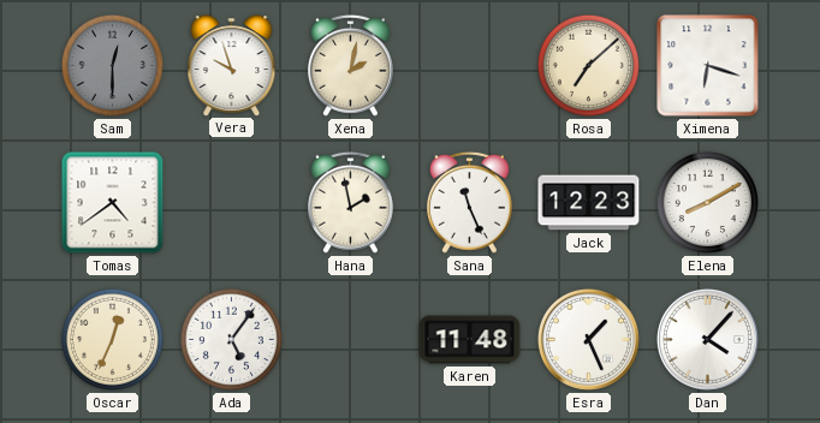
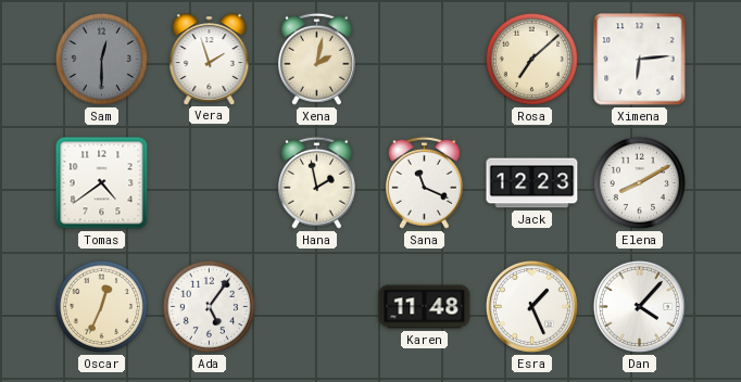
Vera: 9:57 -> 1:57
Ximena: 6:18 -> 6:14
Sana: 11:26 -> 11:19
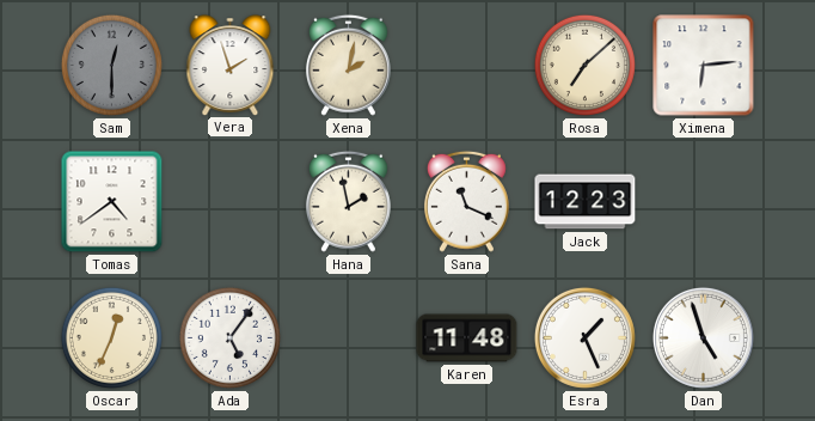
Elena: 8:10 -> none
Dan: 4:07 -> 4:57
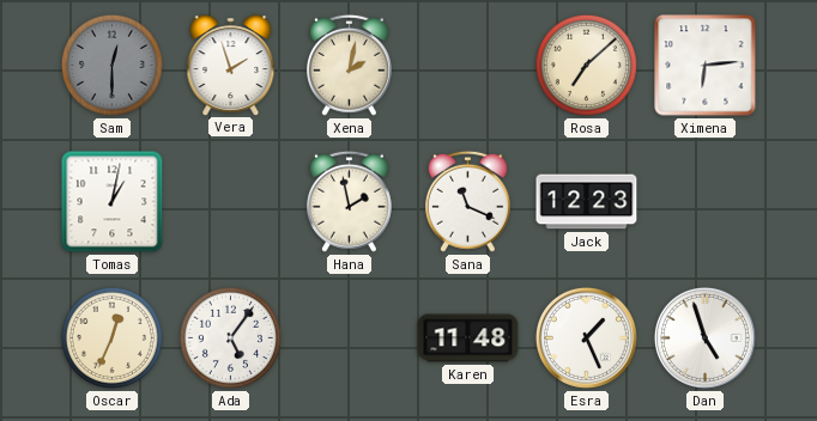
Tomas: 4:39 -> 1:02
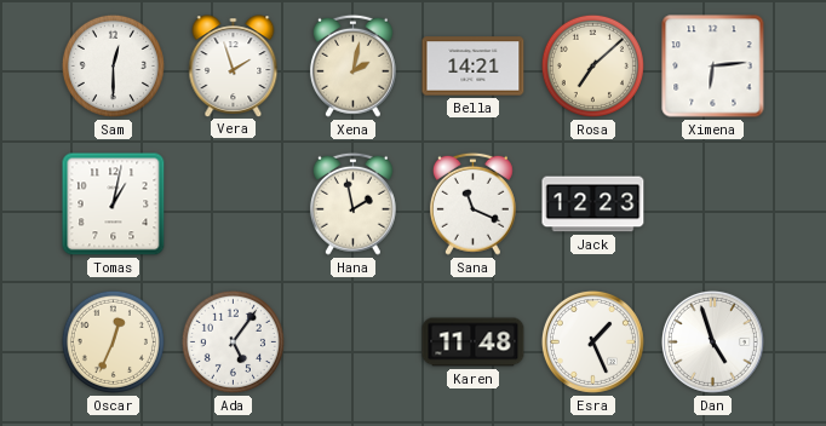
Sam dial: grey -> white
Bella: none -> 14:21
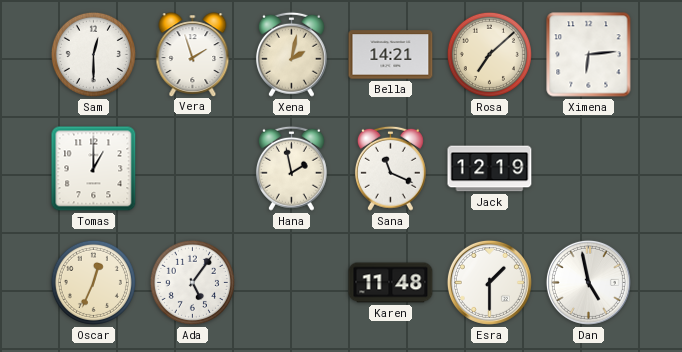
Tomas: 1:02 -> 1:00
Jack: 12:23 -> 12:19
Esra: 1:26 -> 1:30
Dan: 4:57 -> 4:58
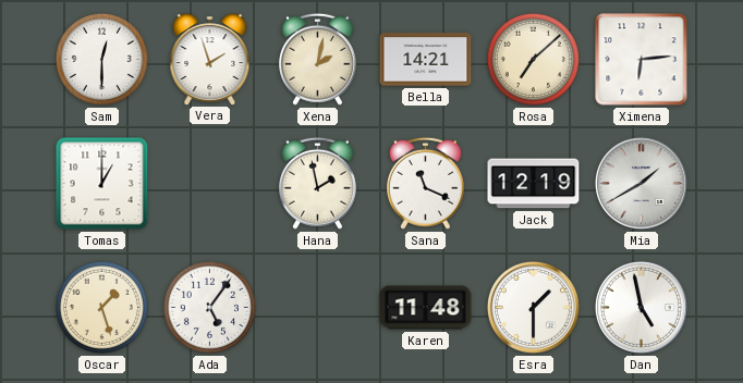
Mia: none -> 1:40
Oscar: 12:34 -> 1:27
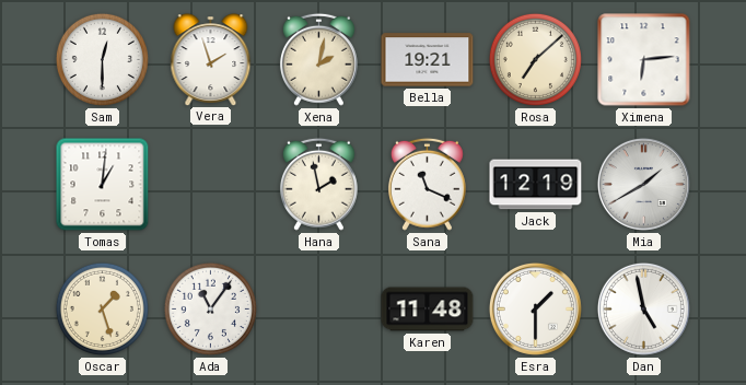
Bella: 14:21 -> 19:21
Tomas: 1:00 -> 1:01
Ada: 5:06 -> 11:06
